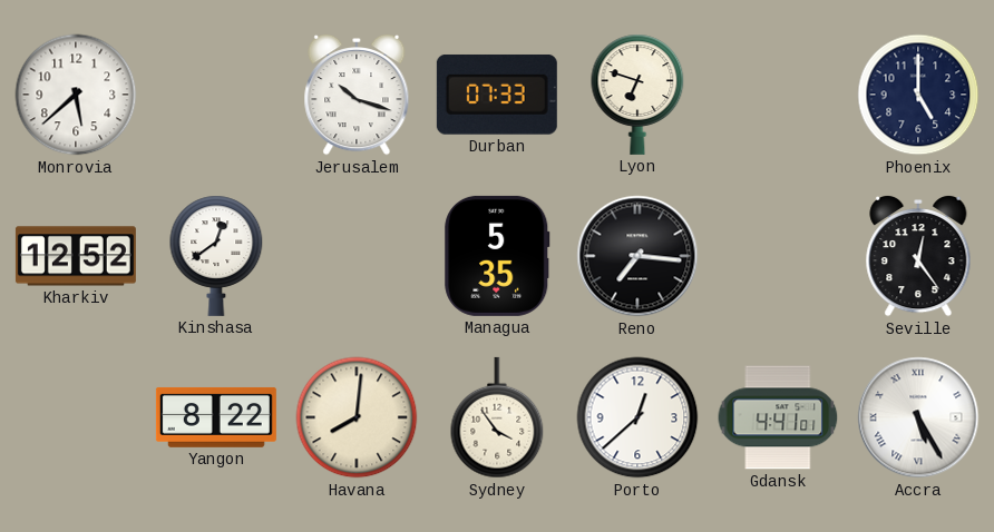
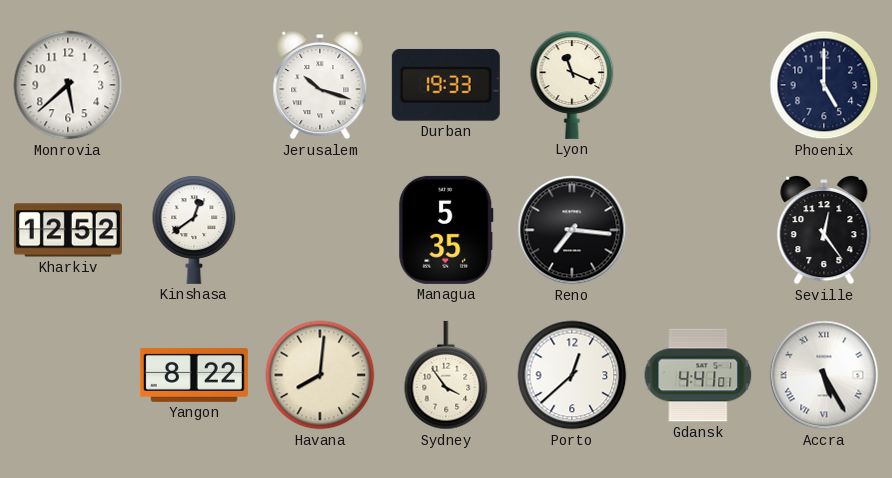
Durban: 07:33 -> 19:33
Lyon: 6:48 -> 11:19
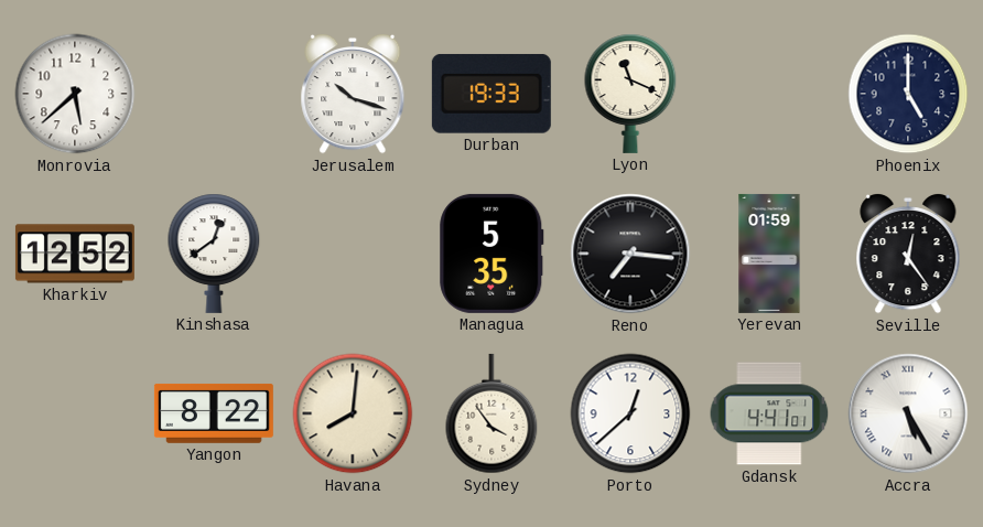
Yerevan: none -> 01:59
